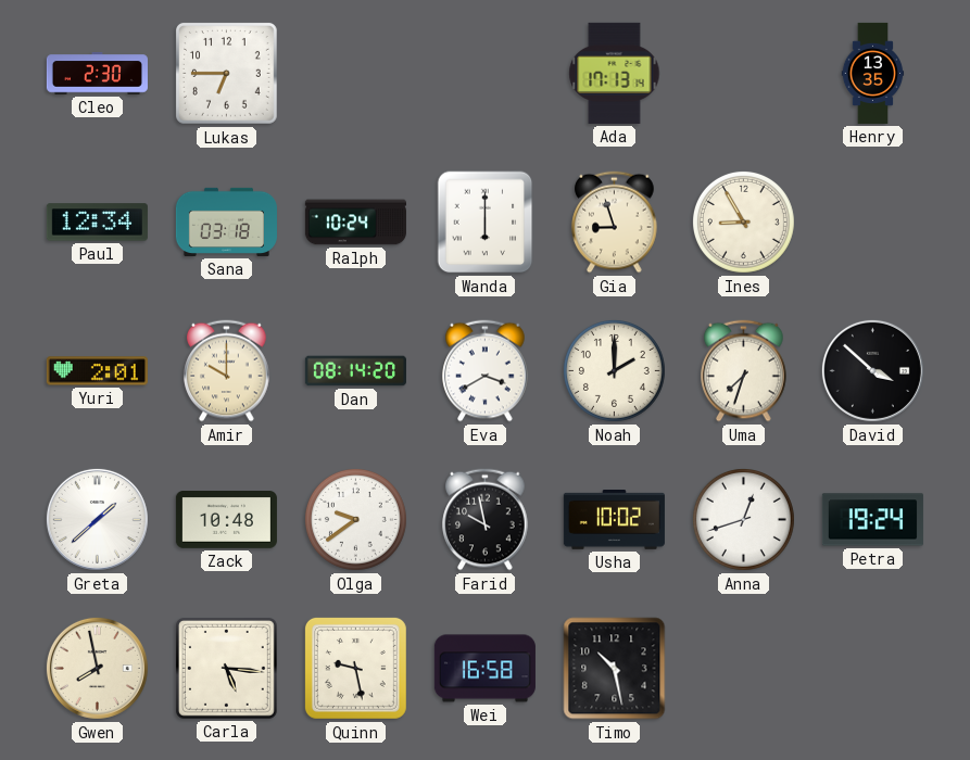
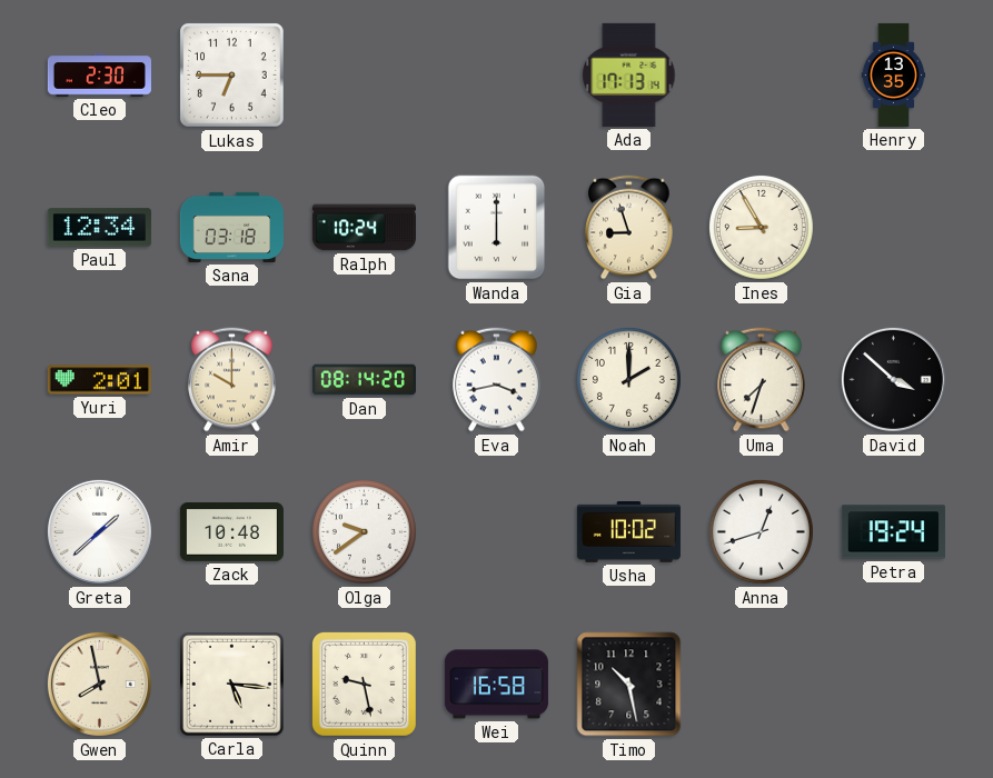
Eva: 3:40 -> 3:43
Farid: 9:58 -> none
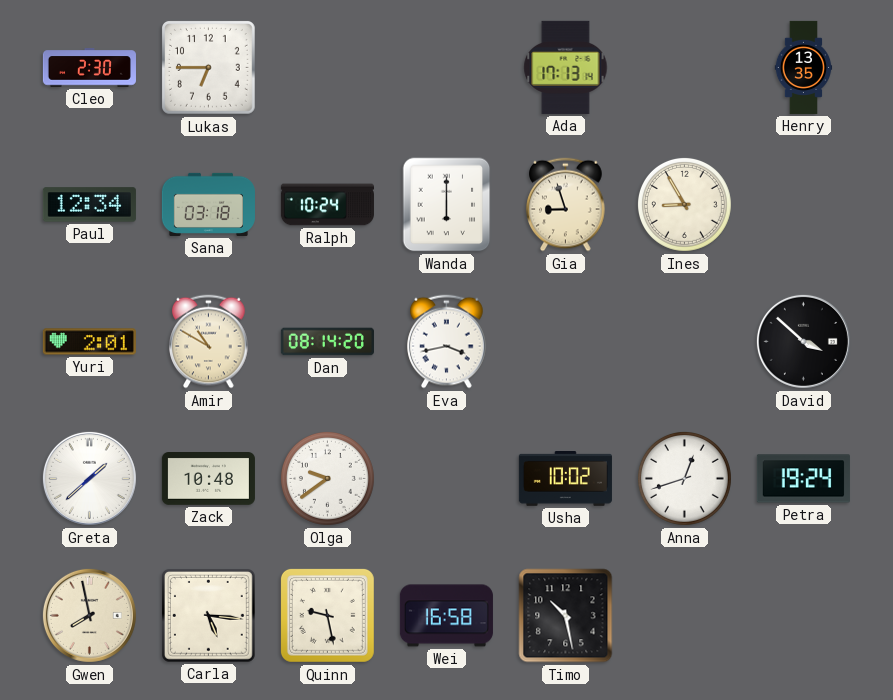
Amir: 10:00 -> 10:50
Noah: 2:00 -> none
Uma: 7:33 -> none
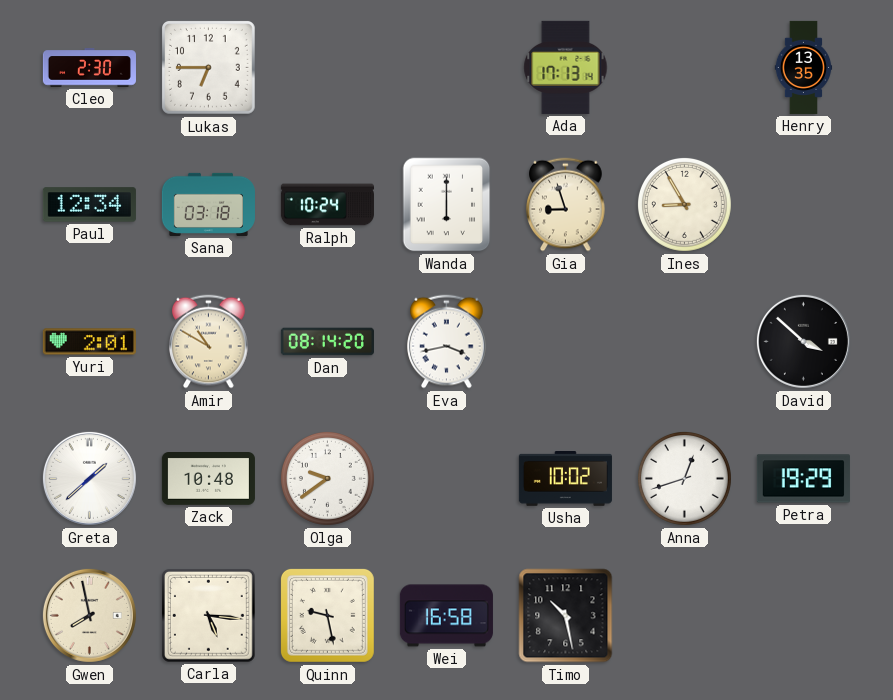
Petra: 19:24 -> 19:29
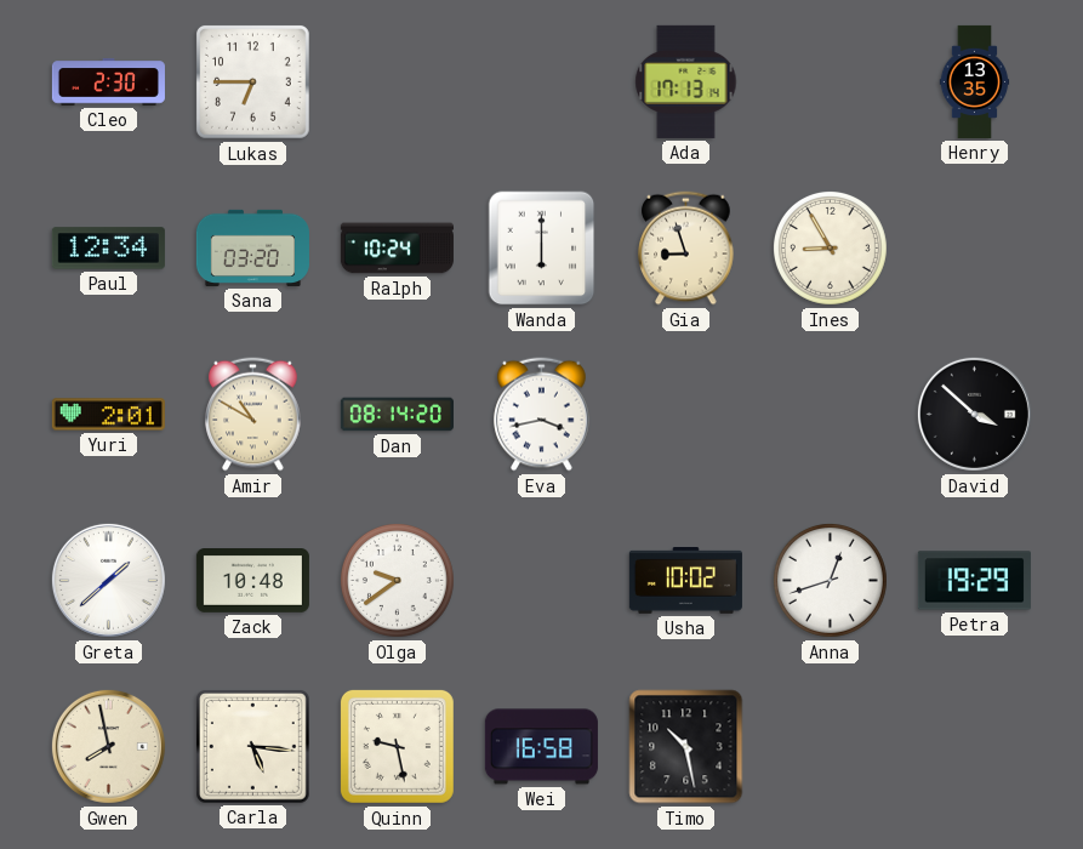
Sana: 03:18 -> 03:20
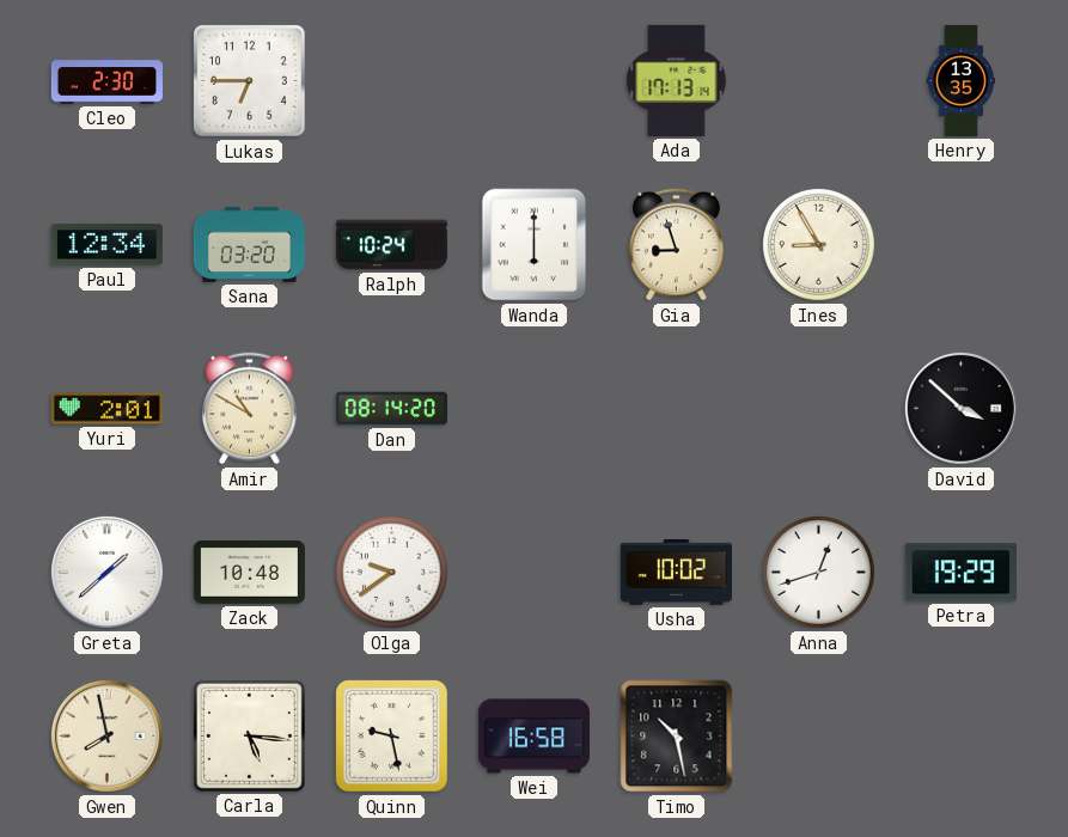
Eva: 3:43 -> none
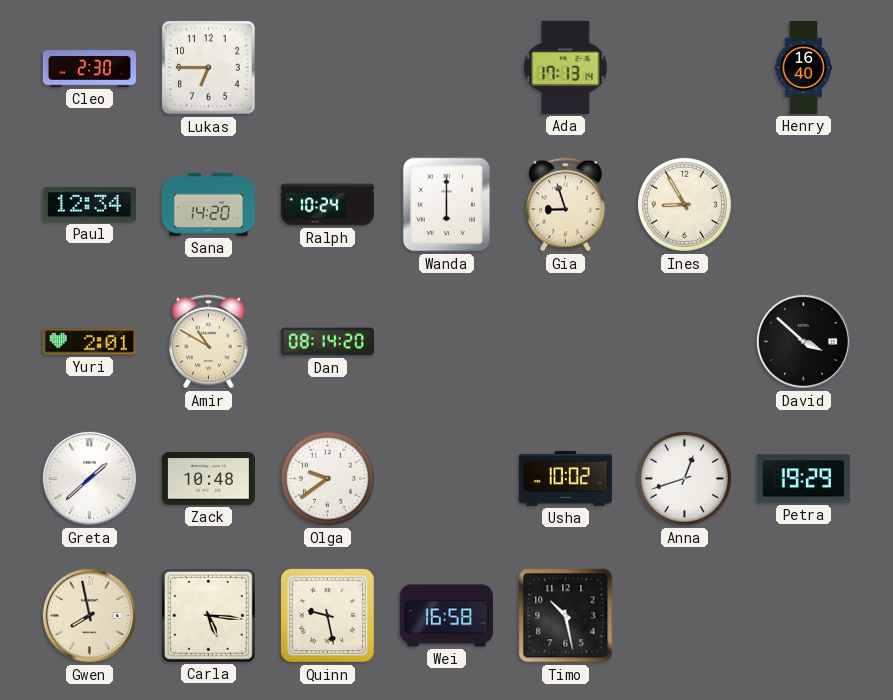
Henry: 13:35 -> 16:40
Sana: 03:20 -> 14:20
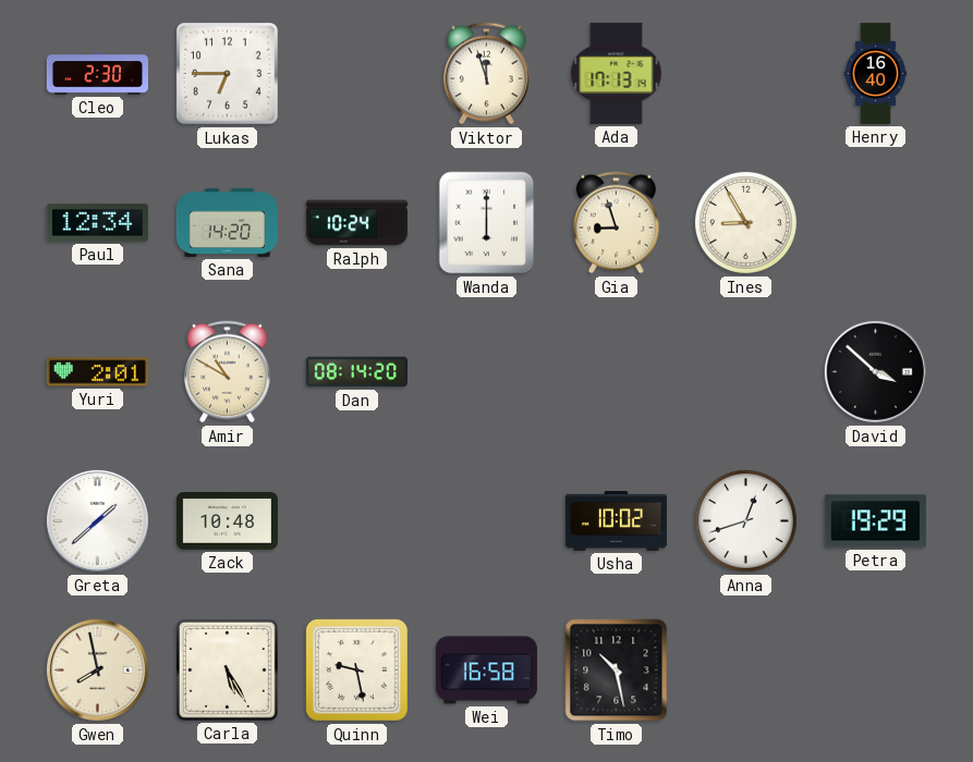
Viktor: none -> 11:57
Olga: 9:39 -> none
Carla: 5:16 -> 5:25
